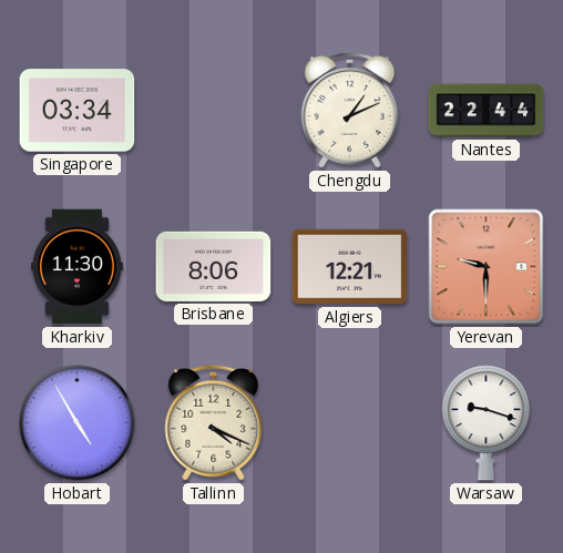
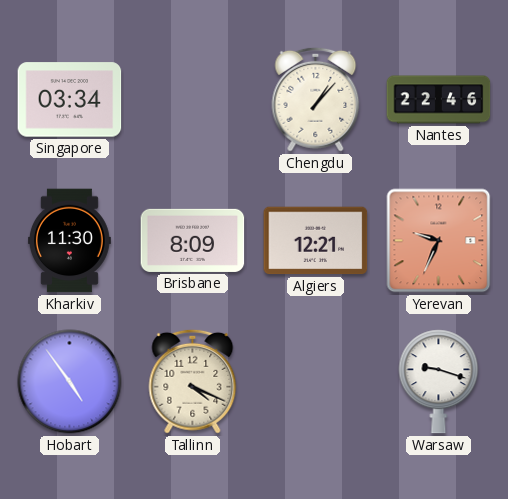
Chengdu: 1:11 -> 1:07
Nantes: 22:44 -> 22:46
Brisbane: 8:06 -> 8:09
Yerevan: 9:30 -> 9:34
Hobart: 4:55 -> 4:54
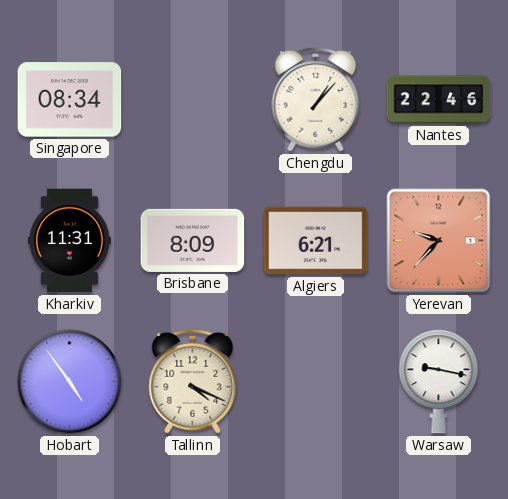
Singapore: 03:34 -> 08:34
Kharkiv: 11:30 -> 11:31
Algiers: 12:21 -> 6:21
Yerevan: 9:34 -> 9:37
Warsaw: 9:18 -> 9:17
